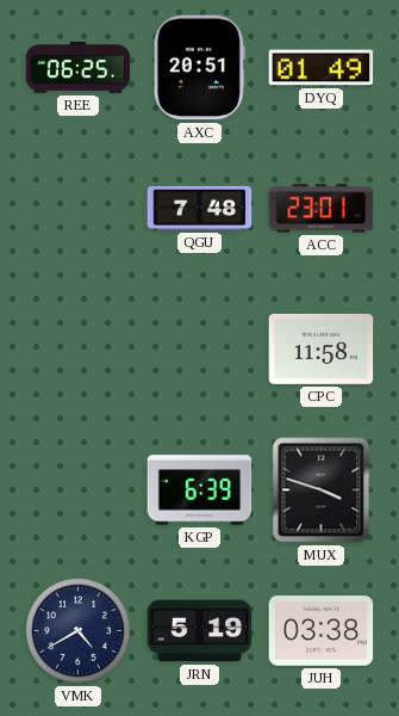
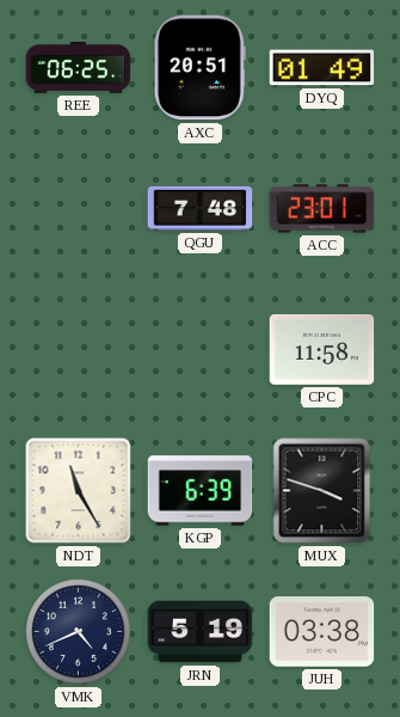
NDT: none -> 11:25
VMK: 4:40 -> 4:41
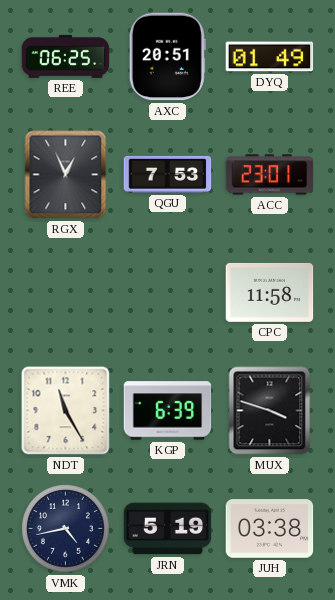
RGX: none -> 12:56
QGU: 7:48 -> 7:53
VMK: 4:41 -> 4:43
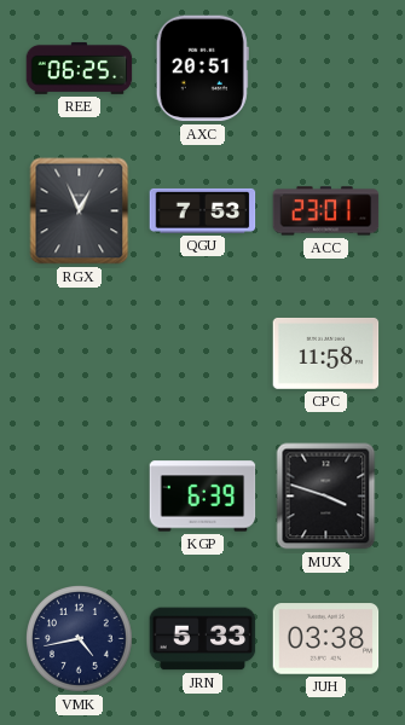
DYQ: 01:49 -> none
NDT: 11:25 -> none
JRN: 5:19 -> 5:33
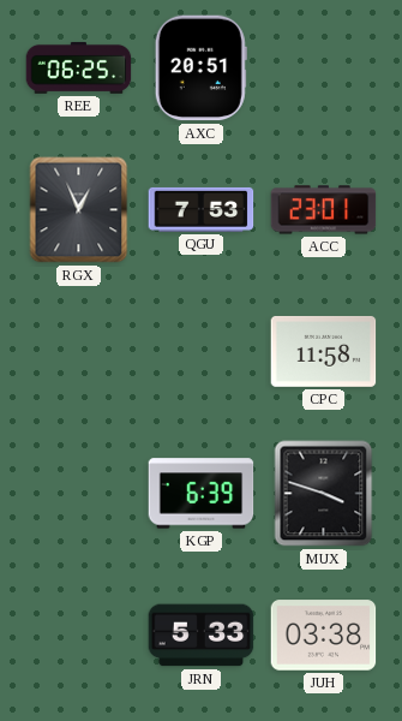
VMK: 4:43 -> none
